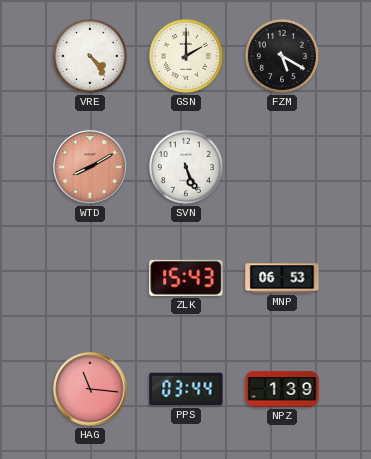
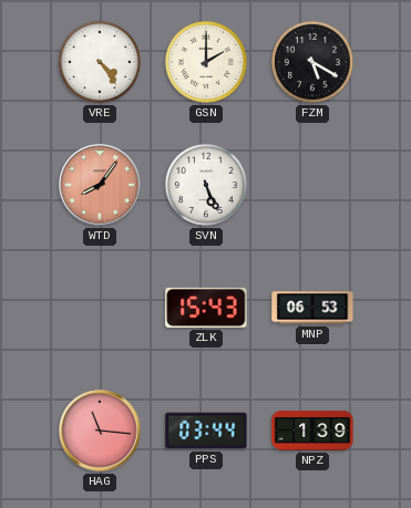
WTD: 8:10 -> 8:06
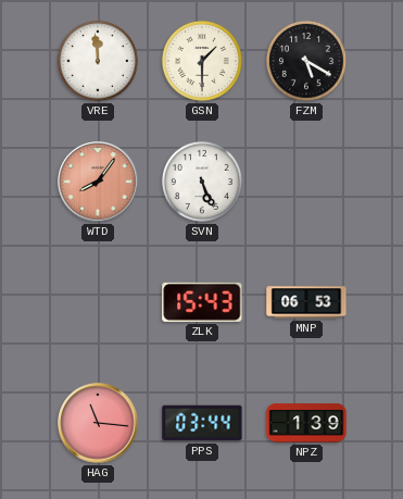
VRE: 4:24 -> 11:59
GSN: 2:00 -> 1:30
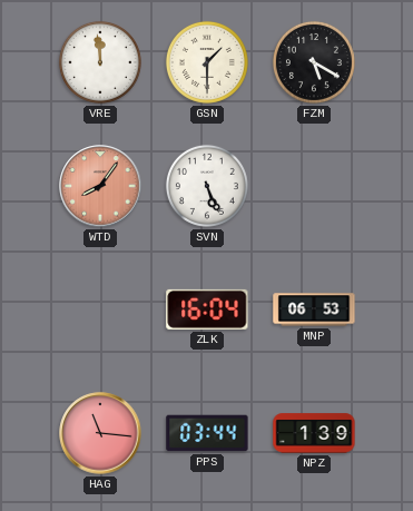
ZLK: 15:43 -> 16:04
